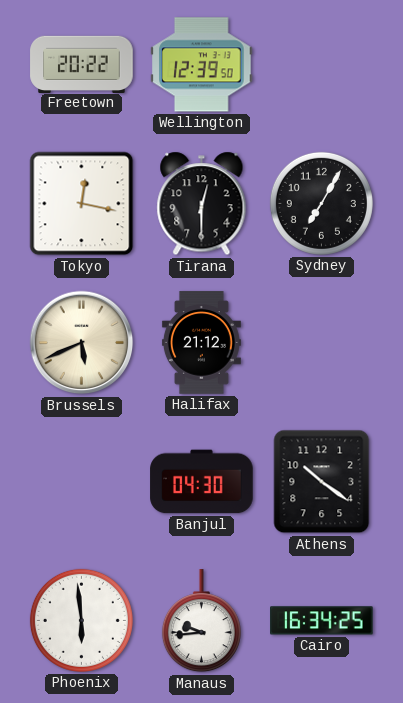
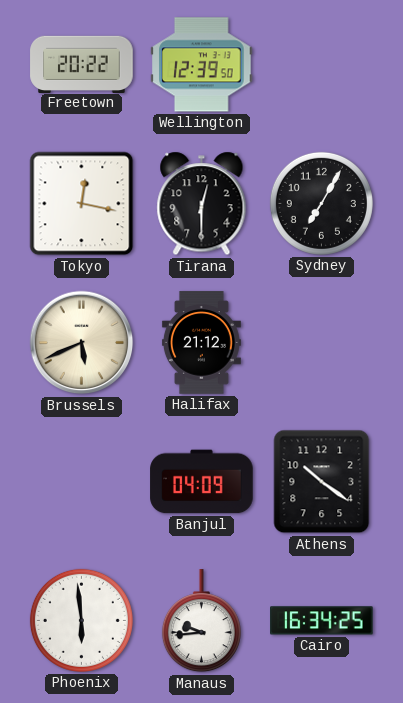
Banjul: 04:30 -> 04:09
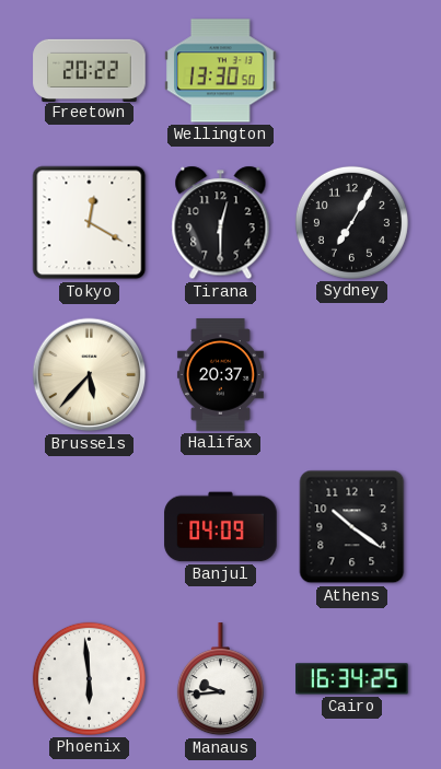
Wellington: 12:39 -> 13:30
Tokyo: 12:17 -> 12:20
Brussels: 5:41 -> 5:37
Halifax: 21:12 -> 20:37
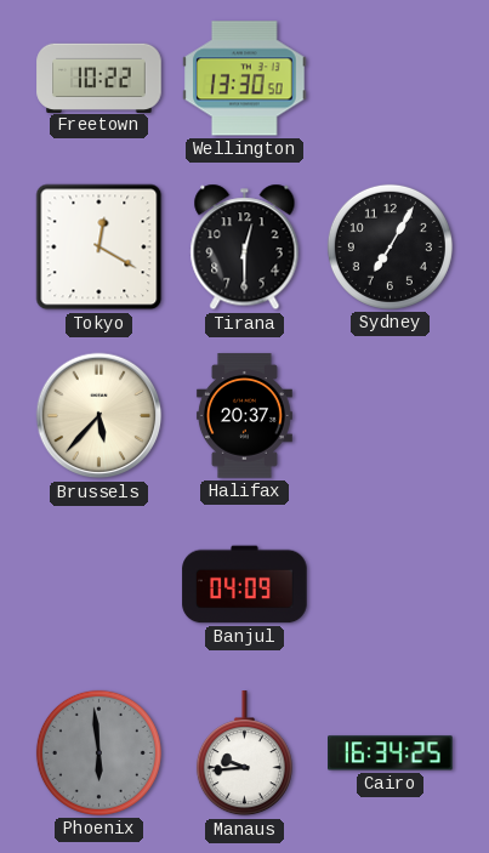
Freetown: 20:22 -> 10:22
Athens: 10:21 -> none
Phoenix dial: white -> grey
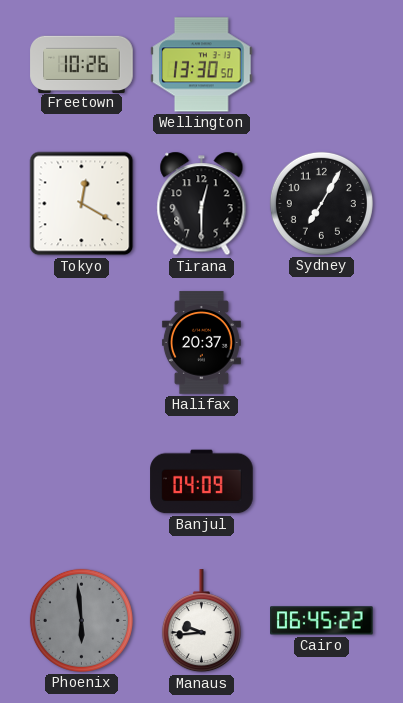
Freetown: 10:22 -> 10:26
Brussels: 5:37 -> none
Cairo: 16:34 -> 06:45
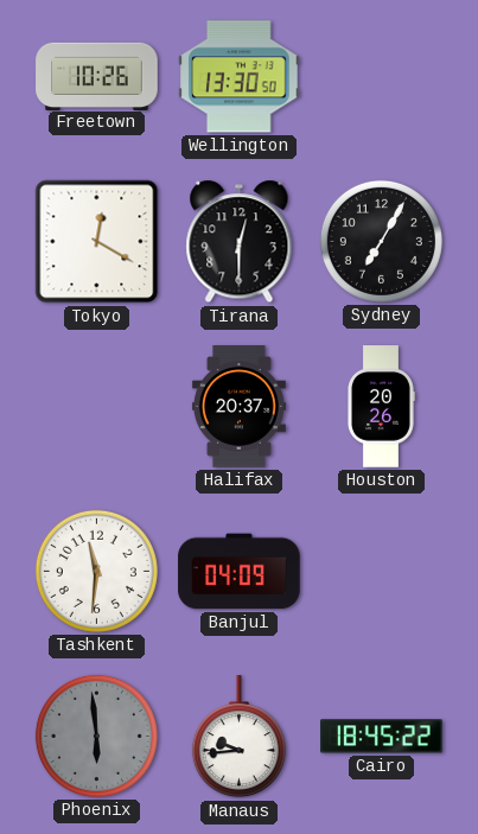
Houston: none -> 20:26
Tashkent: none -> 11:31
Cairo: 06:45 -> 18:45
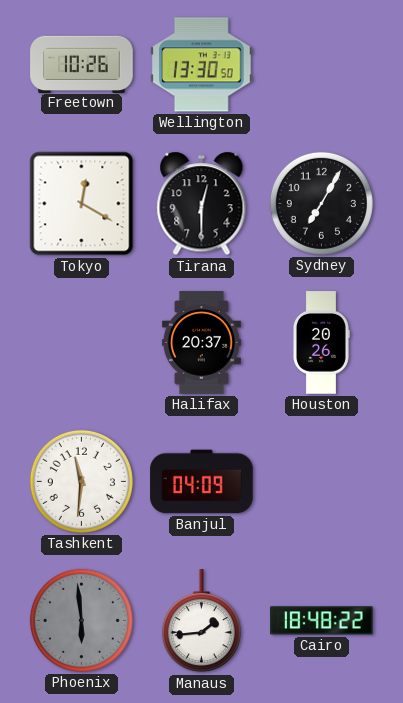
Manaus: 9:44 -> 1:44
Cairo: 18:45 -> 18:48
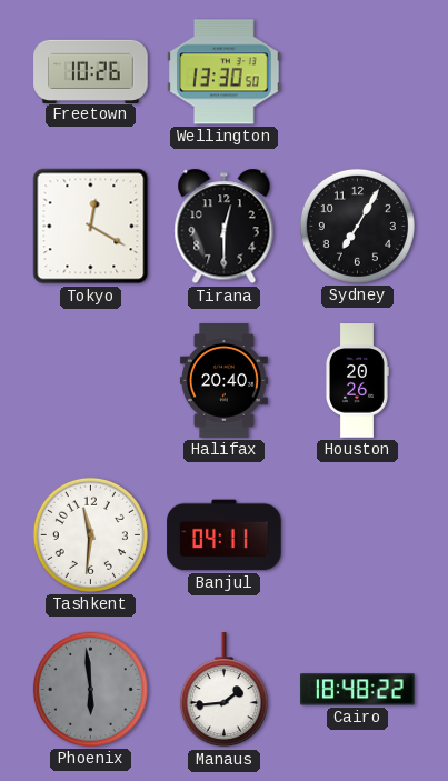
Halifax: 20:37 -> 20:40
Banjul: 04:09 -> 04:11
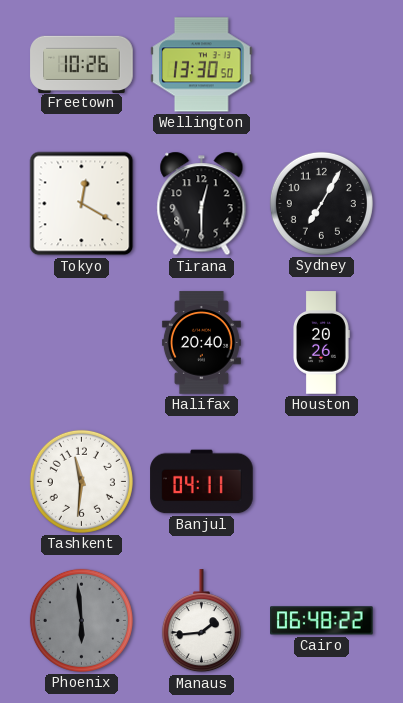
Cairo: 18:48 -> 06:48
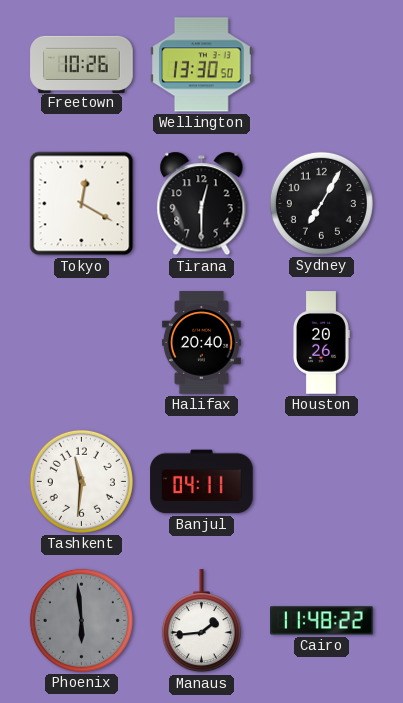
Cairo: 06:48 -> 11:48
